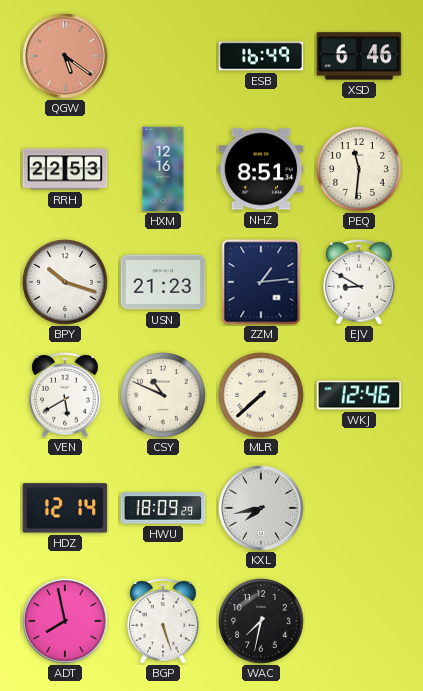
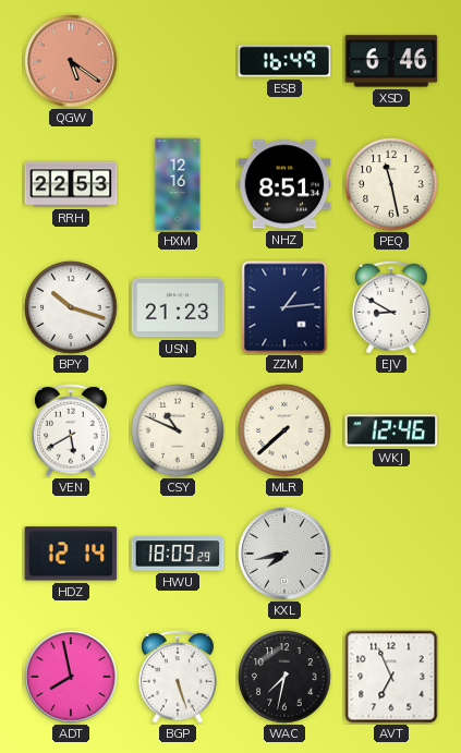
PEQ: 11:31 -> 11:28
AVT: none -> 6:56
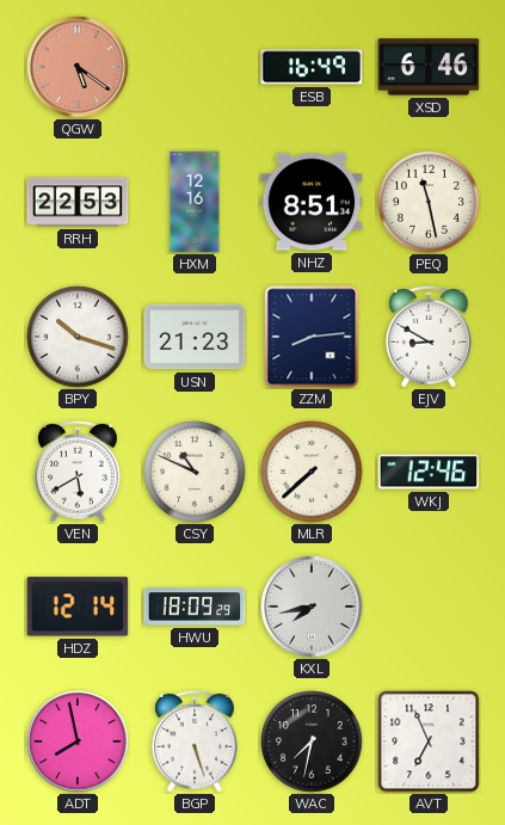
ZZM: 1:14 -> 8:14
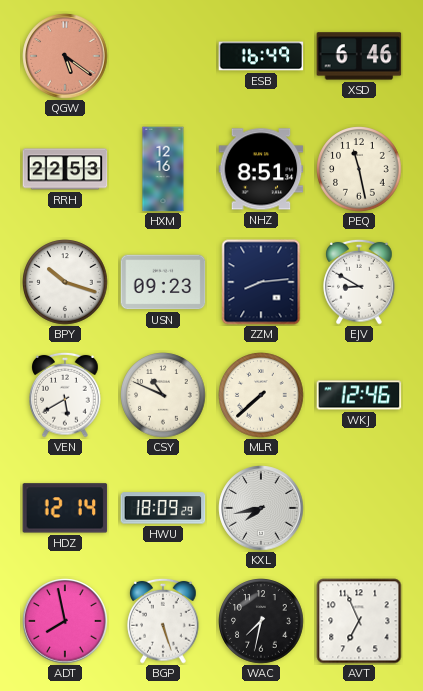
USN: 21:23 -> 09:23
